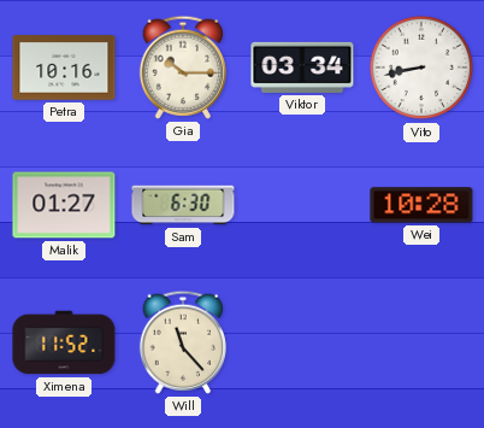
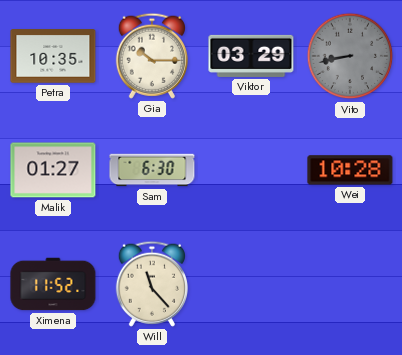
Petra: 10:16 -> 10:35
Viktor: 03:34 -> 03:29
Vito dial: white -> grey
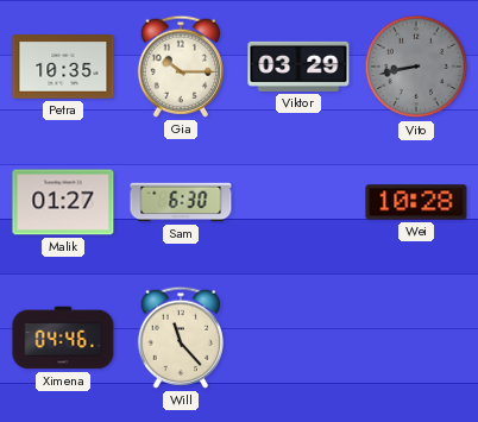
Ximena: 11:52 -> 04:46
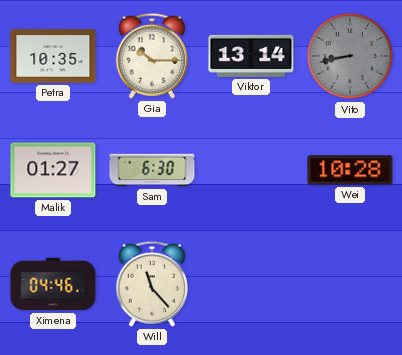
Viktor: 03:29 -> 13:14
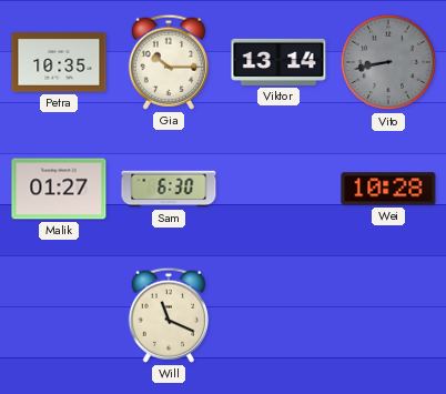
Ximena: 04:46 -> none
Will: 11:23 -> 11:19
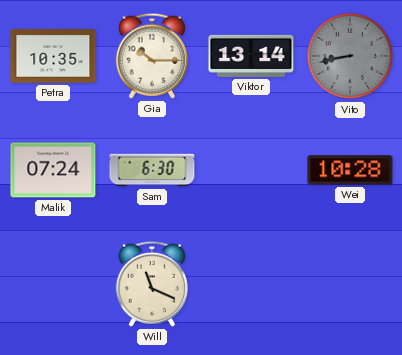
Malik: 01:27 -> 07:24
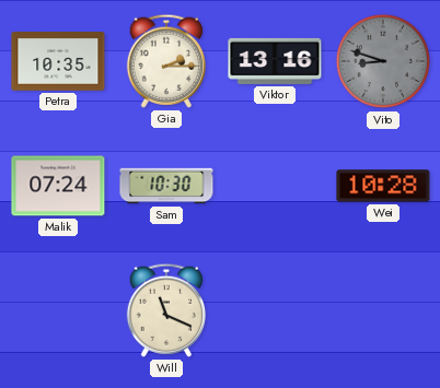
Gia: 10:15 -> 2:15
Viktor: 13:14 -> 13:16
Vito: 8:43 -> 8:48
Sam: 6:30 -> 10:30
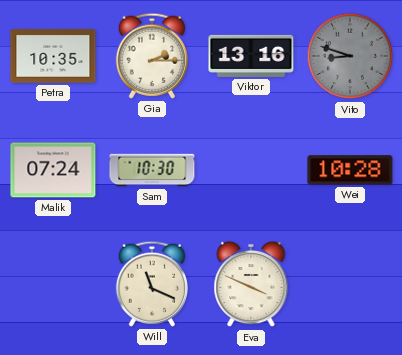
Eva: none -> 3:49
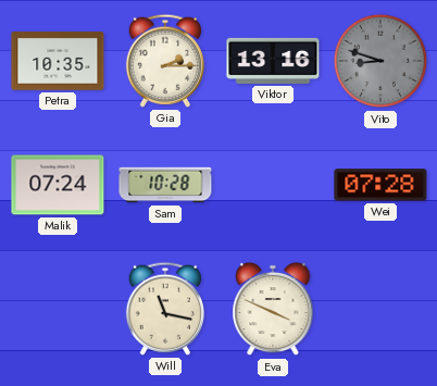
Sam: 10:30 -> 10:28
Wei: 10:28 -> 07:28
Will: 11:19 -> 11:17
